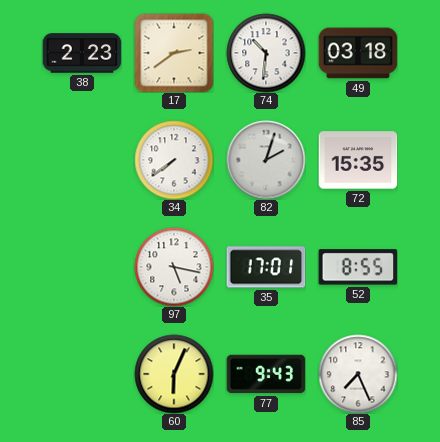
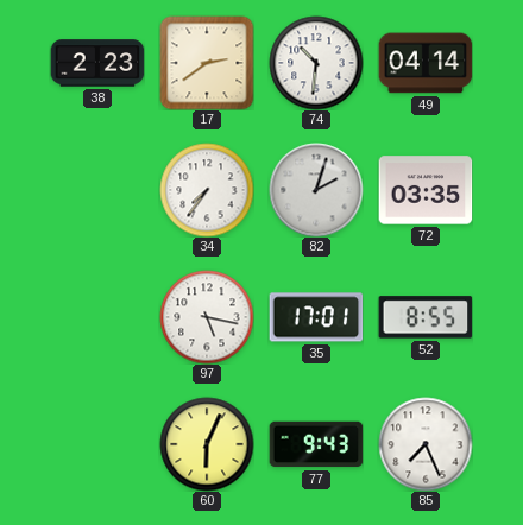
49: 03:18 -> 04:14
34: 7:39 -> 7:36
72: 15:35 -> 03:35
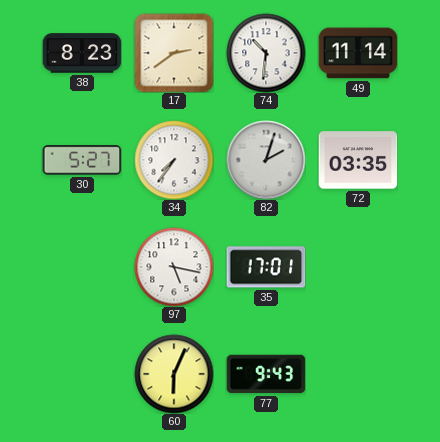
38: 2:23 -> 8:23
49: 04:14 -> 11:14
30: none -> 5:27
52: 8:55 -> none
85: 7:26 -> none
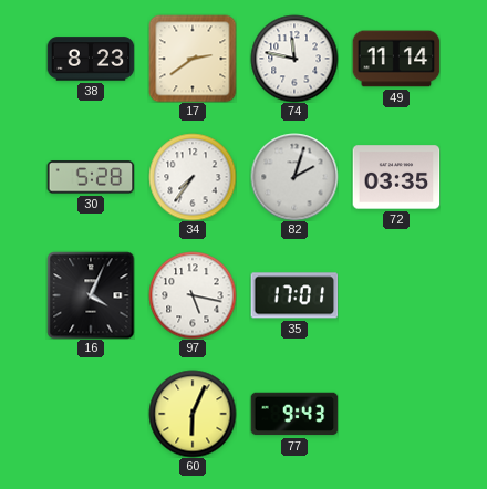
74: 10:31 -> 11:47
30: 5:27 -> 5:28
16: none -> 4:04
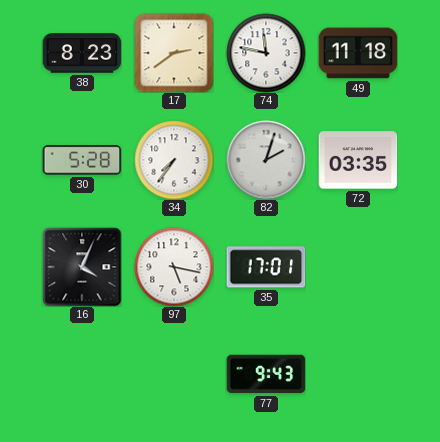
49: 11:14 -> 11:18
60: 6:04 -> none
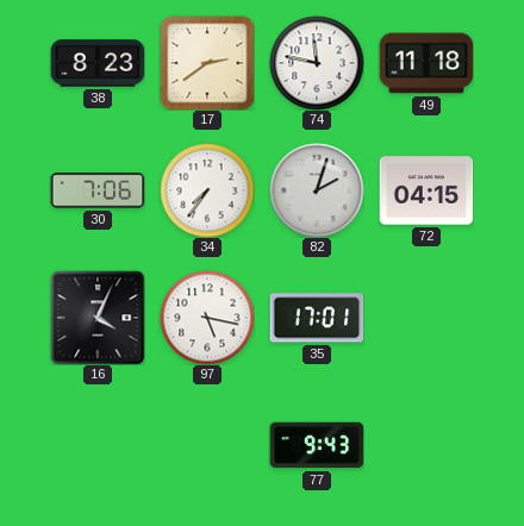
30: 5:28 -> 7:06
72: 03:35 -> 04:15
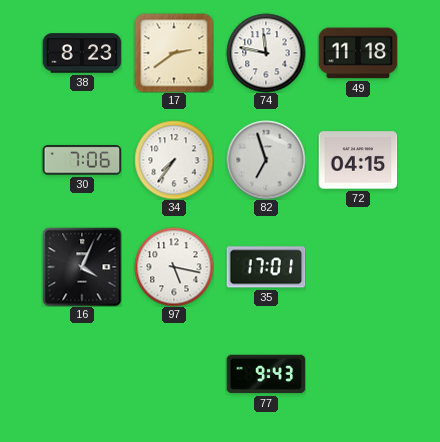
82: 2:03 -> 6:57
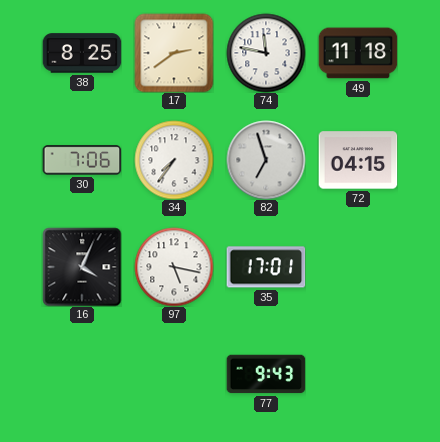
38: 8:23 -> 8:25
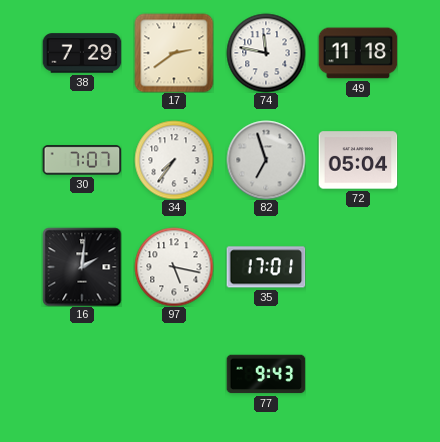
38: 8:25 -> 7:29
30: 7:06 -> 7:07
72: 04:15 -> 05:04
16: 4:04 -> 2:01
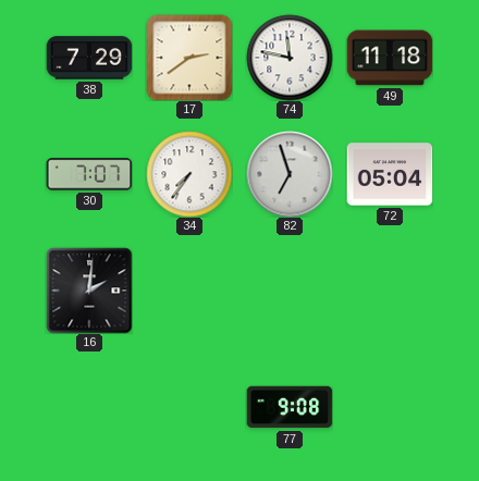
97: 5:17 -> none
35: 17:01 -> none
77: 9:43 -> 9:08
